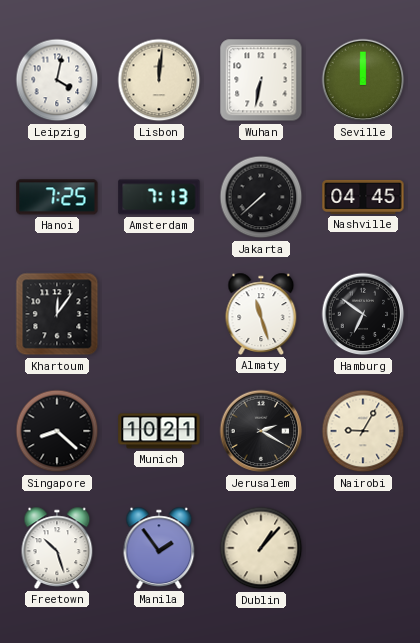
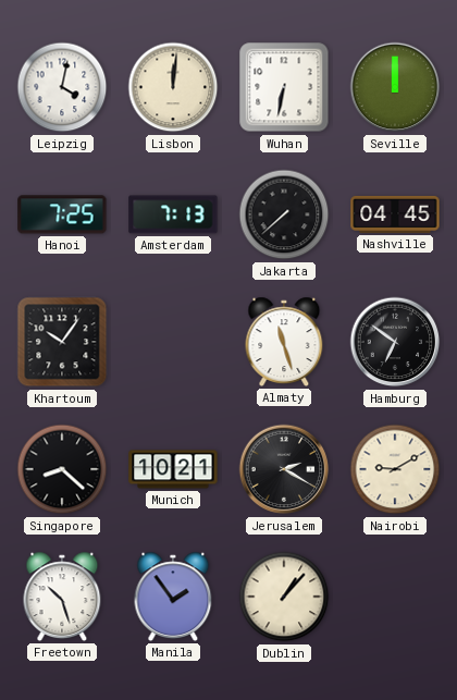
Khartoum: 12:06 -> 10:06
Nairobi: 9:05 -> 9:10
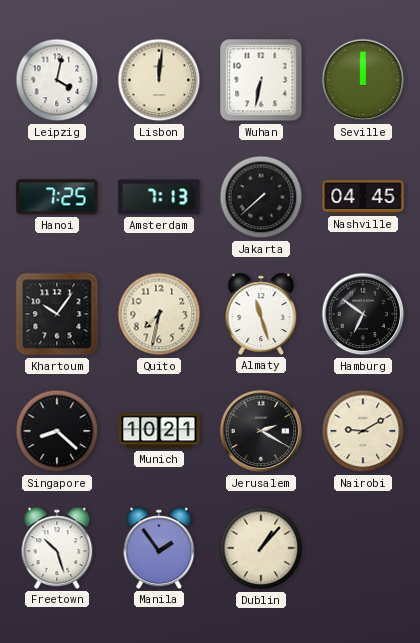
Quito: none -> 7:32
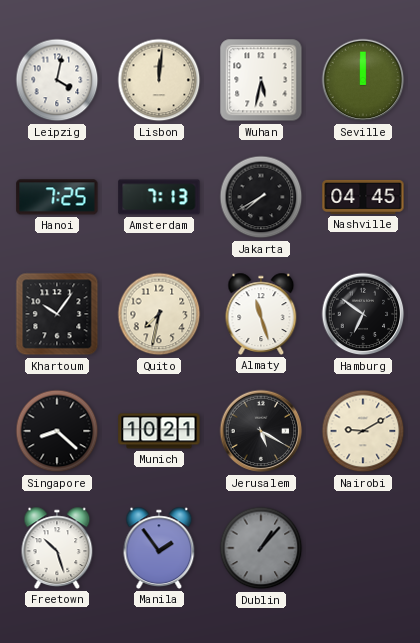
Wuhan: 6:32 -> 5:32
Jakarta: 7:38 -> 7:40
Jerusalem: 2:20 -> 5:20
Dublin dial: cream -> grey
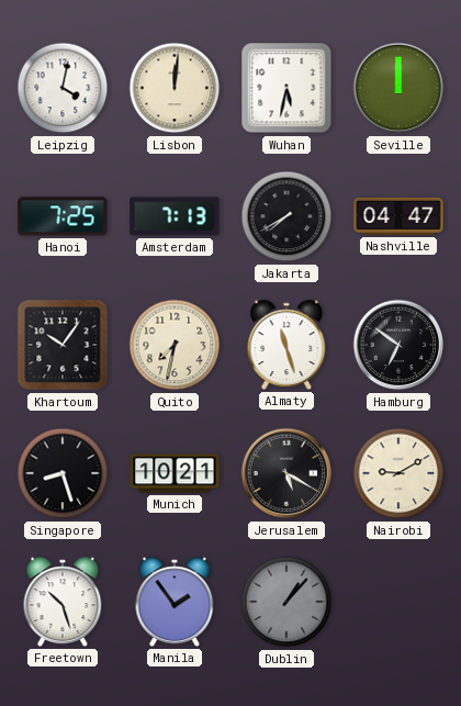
Nashville: 04:45 -> 04:47
Singapore: 8:22 -> 8:27
